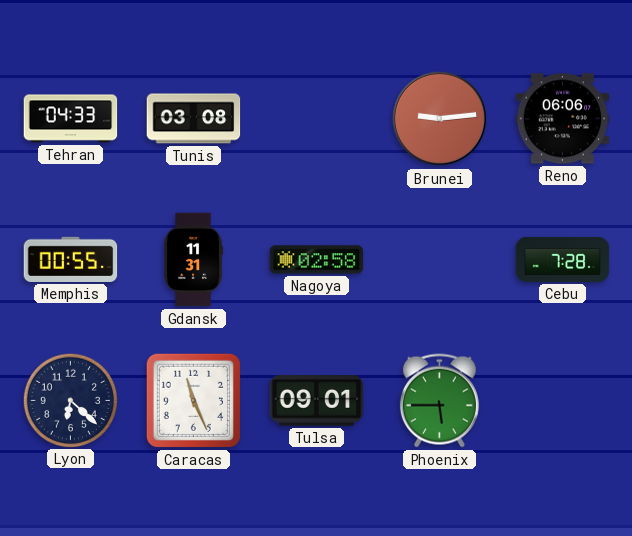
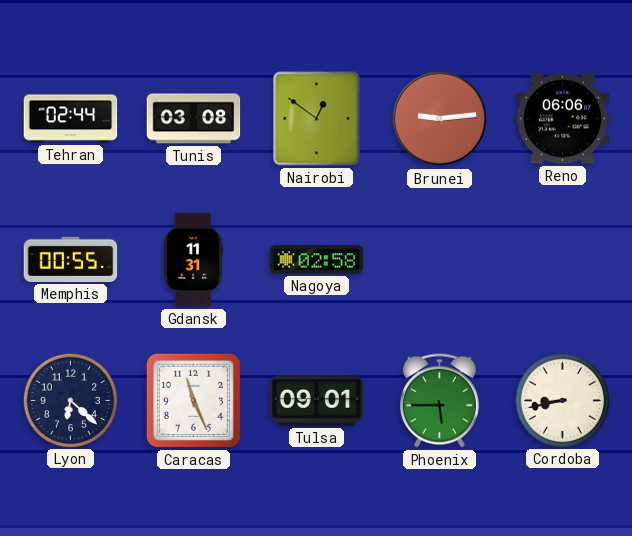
Tehran: 04:33 -> 02:44
Nairobi: none -> 12:51
Cebu: 7:28 -> none
Cordoba: none -> 8:43
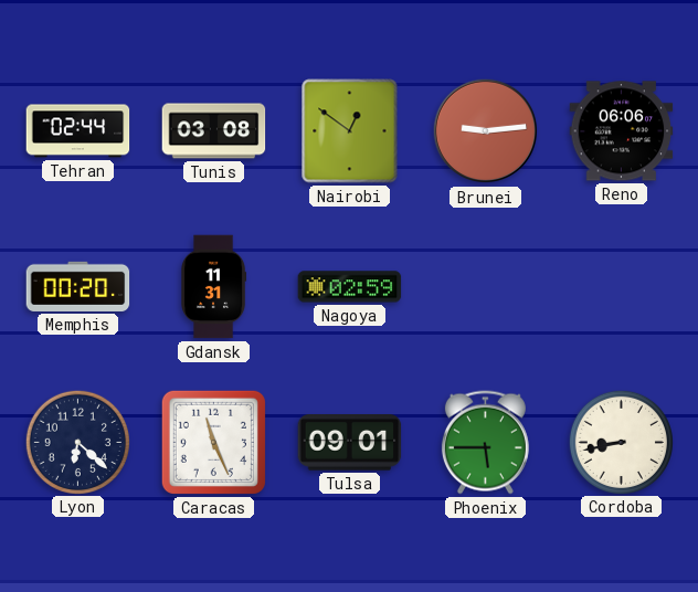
Memphis: 00:55 -> 00:20
Nagoya: 02:58 -> 02:59
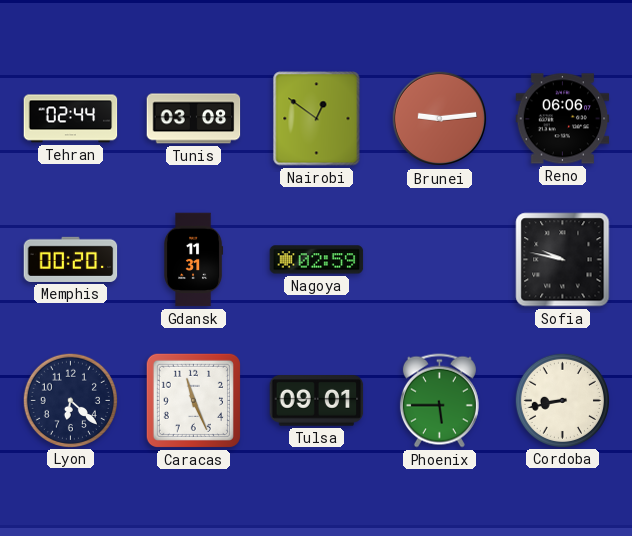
Sofia: none -> 9:47
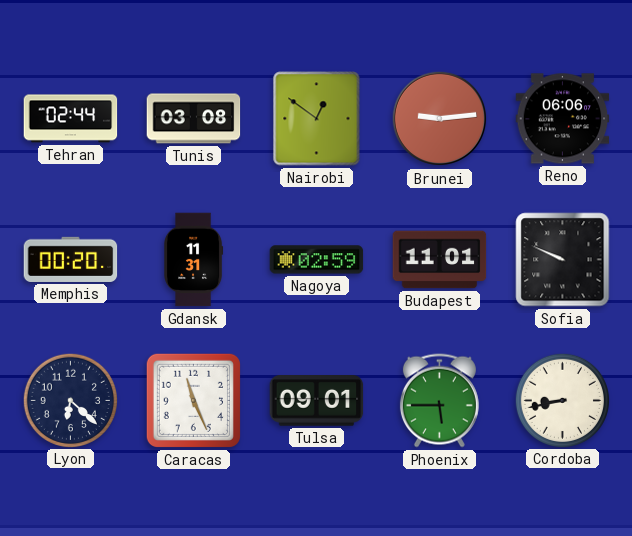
Budapest: none -> 11:01
Sofia: 9:47 -> 9:49
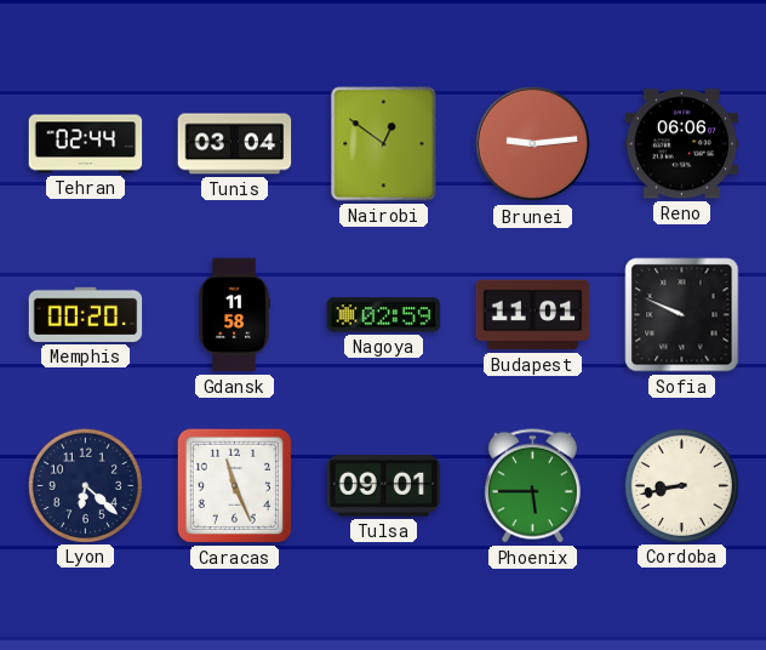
Tunis: 03:08 -> 03:04
Gdansk: 11:31 -> 11:58
